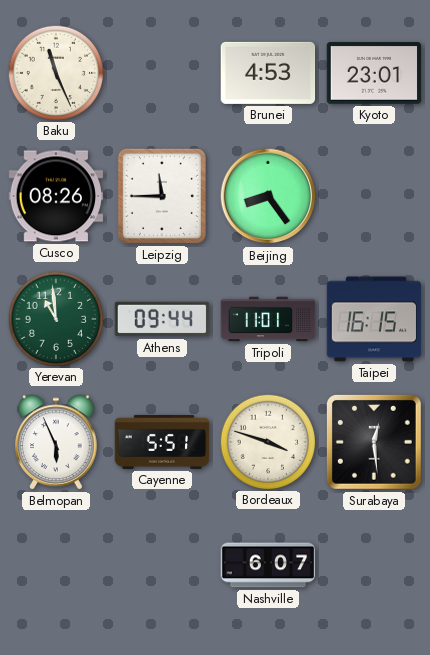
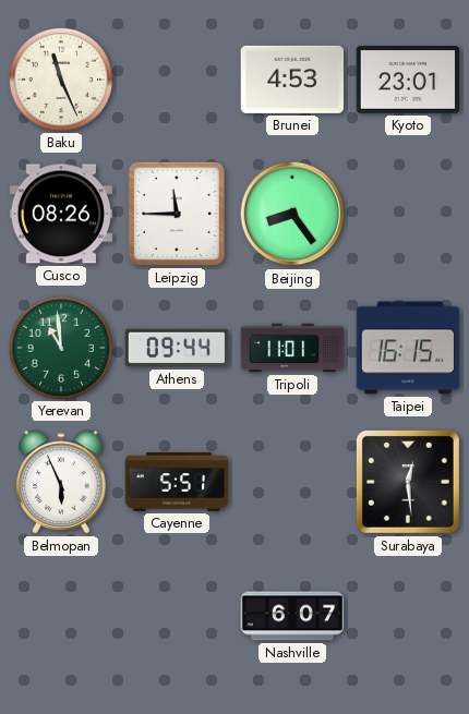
Bordeaux: 3:48 -> none
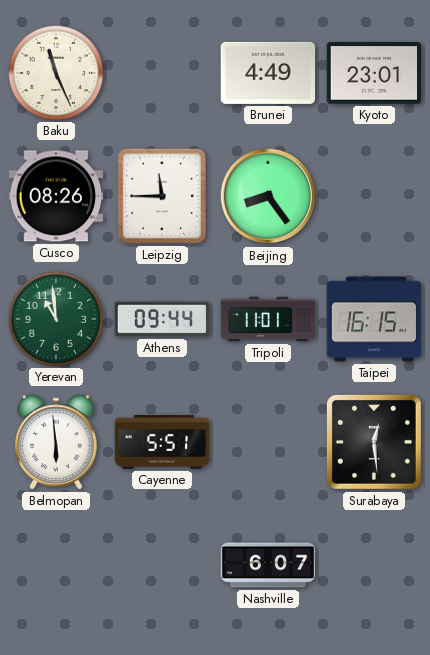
Brunei: 4:53 -> 4:49
Belmopan: 5:56 -> 5:59
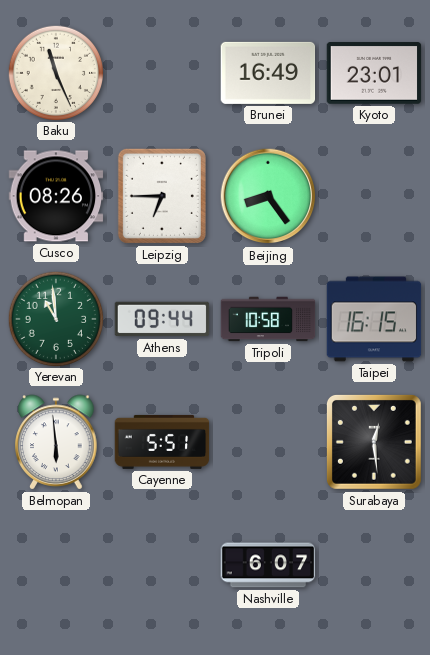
Brunei: 4:49 -> 16:49
Leipzig: 11:45 -> 6:45
Tripoli: 11:01 -> 10:58
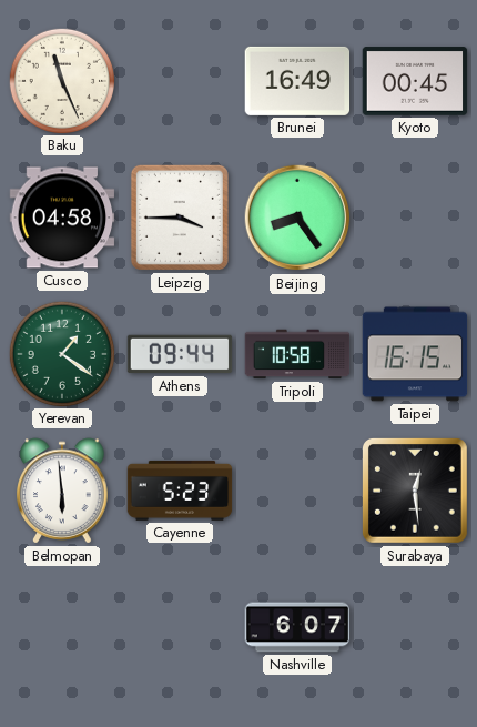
Kyoto: 23:01 -> 00:45
Cusco: 08:26 -> 04:58
Leipzig: 6:45 -> 3:45
Yerevan: 10:59 -> 1:21
Cayenne: 5:51 -> 5:23
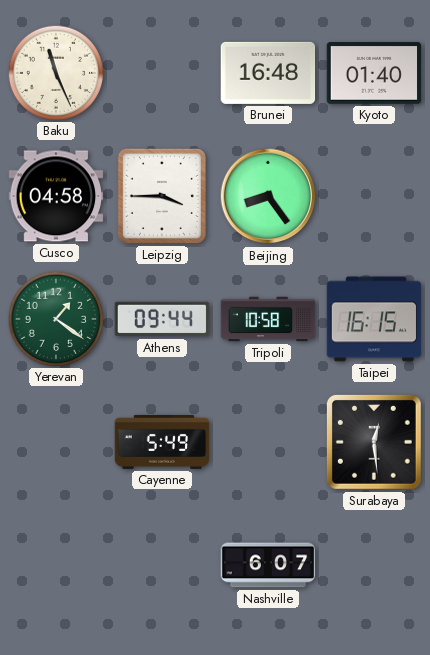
Brunei: 16:49 -> 16:48
Kyoto: 00:45 -> 01:40
Belmopan: 5:59 -> none
Cayenne: 5:23 -> 5:49
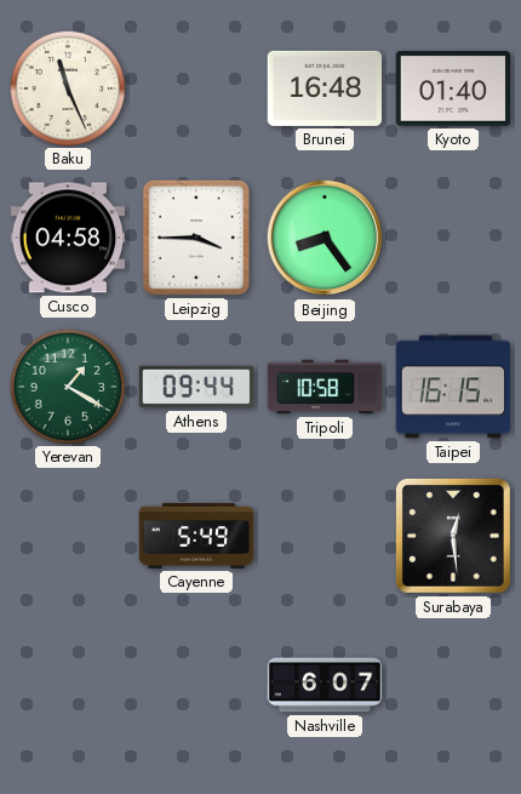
Yerevan: 1:21 -> 1:20
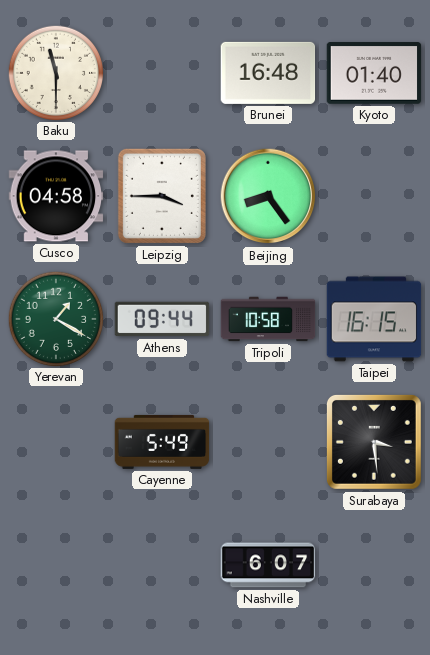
Baku: 11:26 -> 11:30
Surabaya: 12:29 -> 3:29
